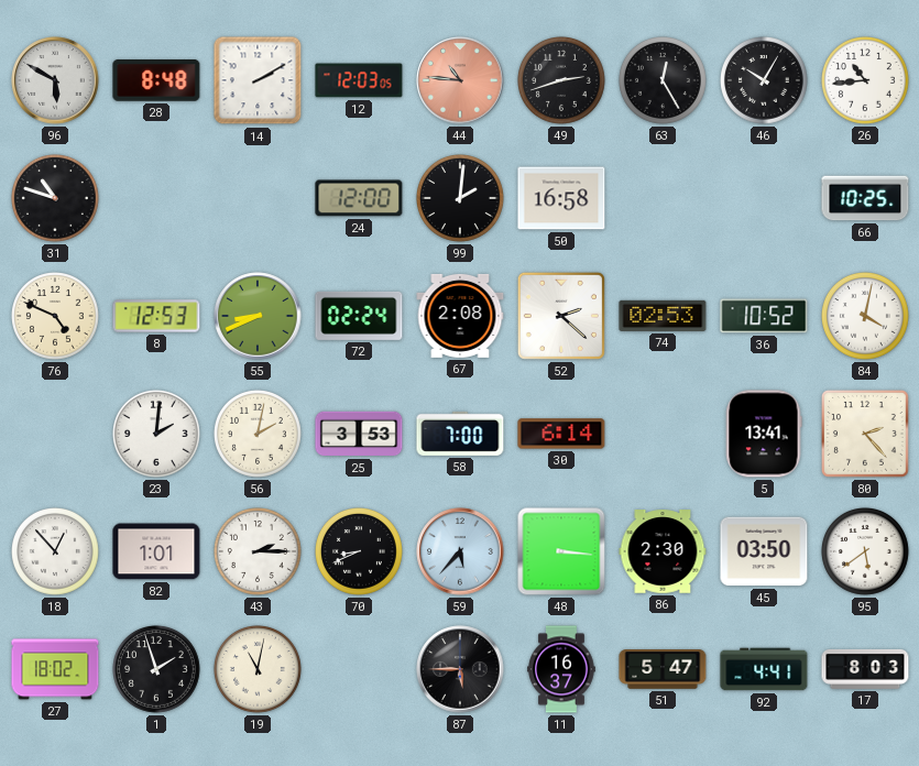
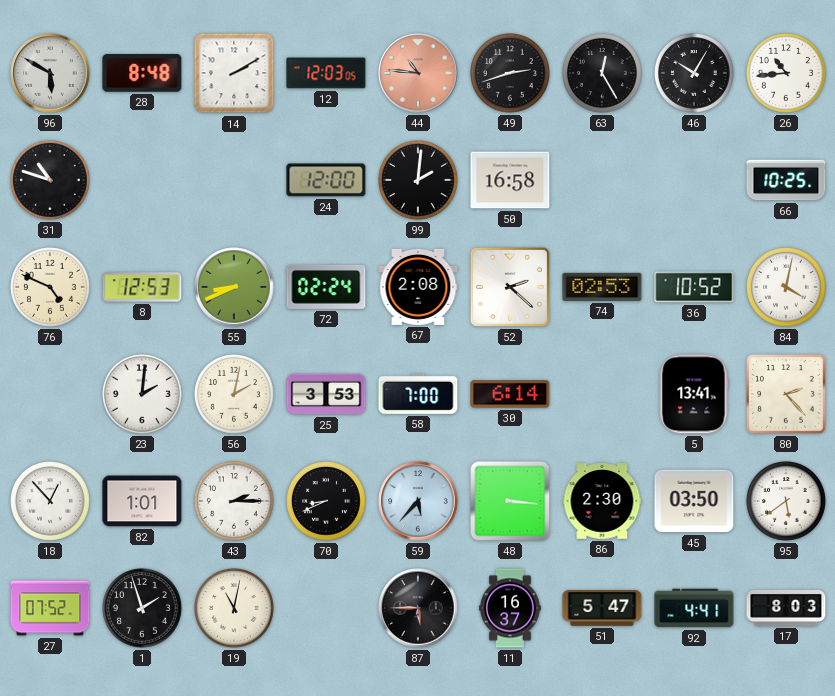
27: 18:02 -> 07:52
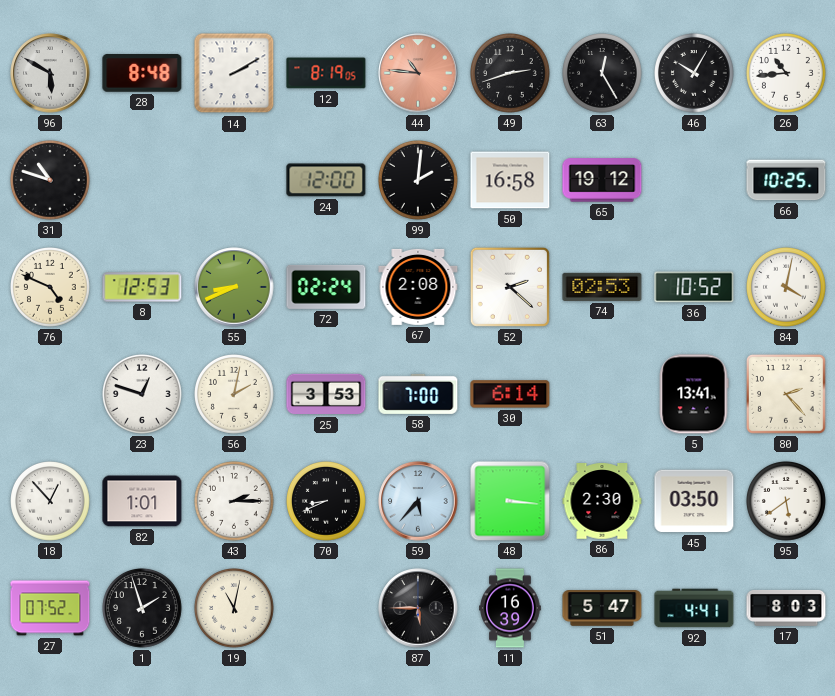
12: 12:03 -> 8:19
65: none -> 19:12
23: 2:01 -> 12:48
11: 16:37 -> 16:39
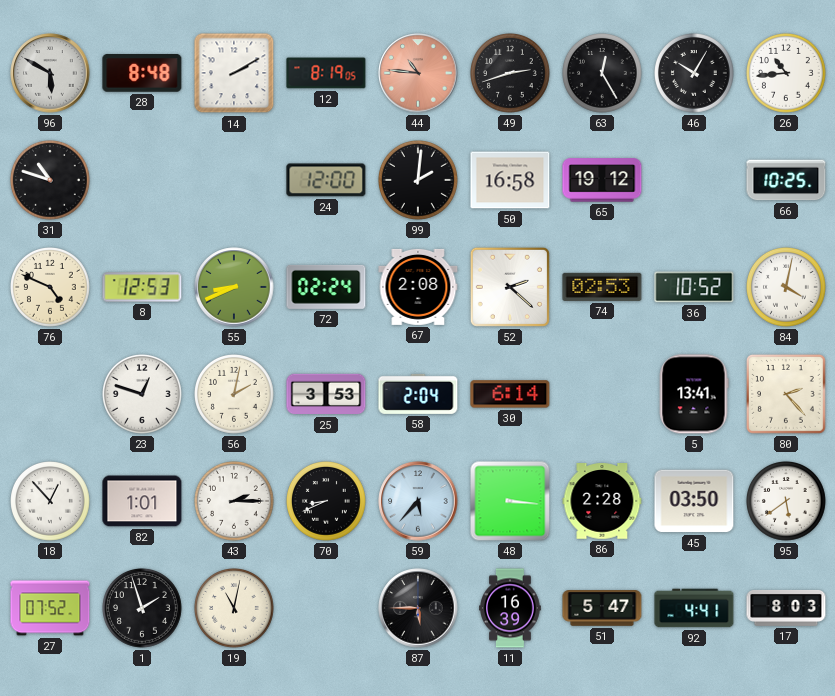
58: 7:00 -> 2:04
86: 2:30 -> 2:28
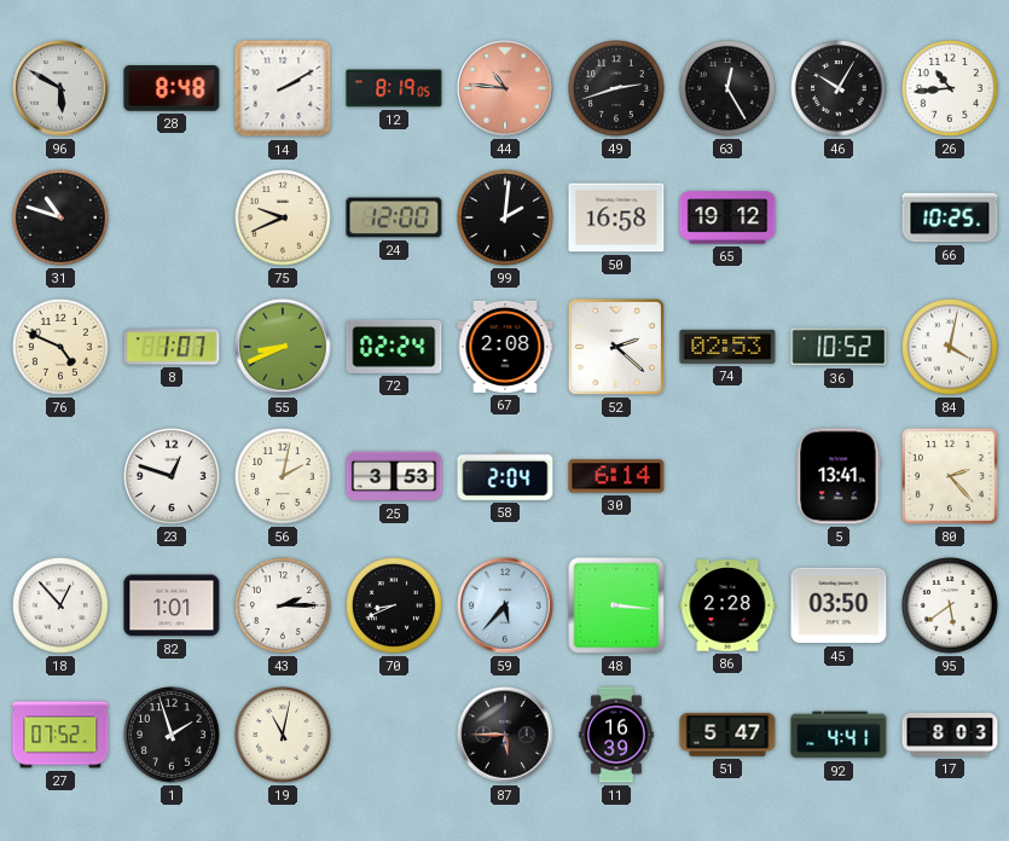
75: none -> 9:41
8: 12:53 -> 1:07
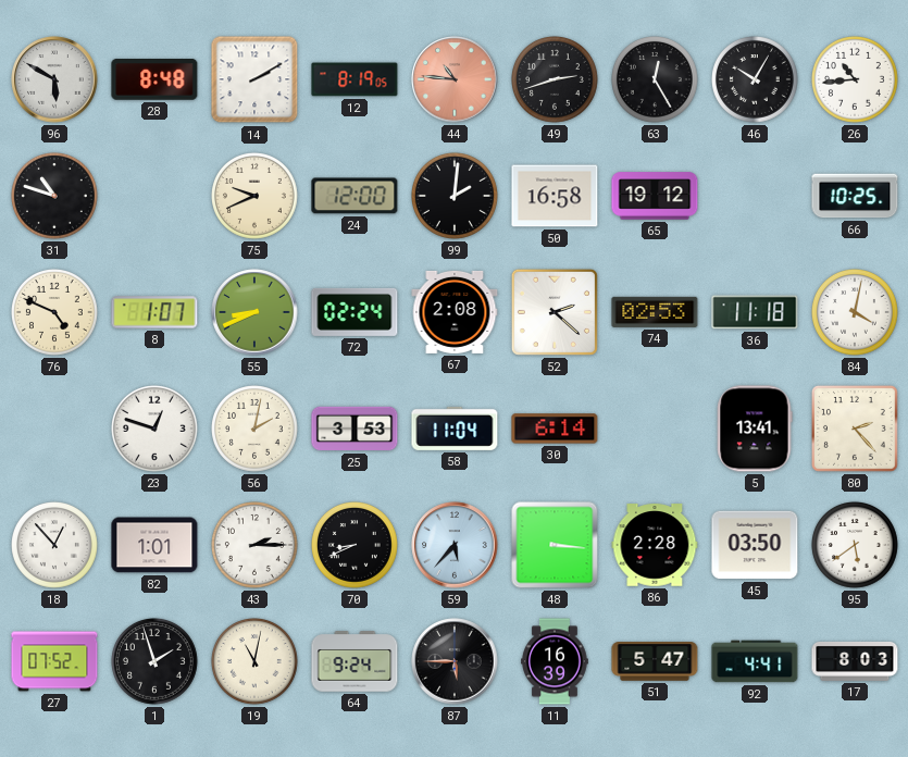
36: 10:52 -> 11:18
58: 2:04 -> 11:04
64: none -> 9:24
